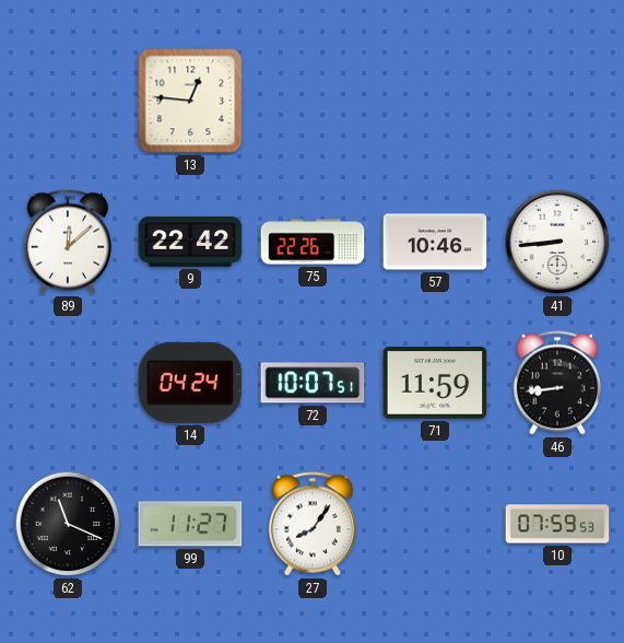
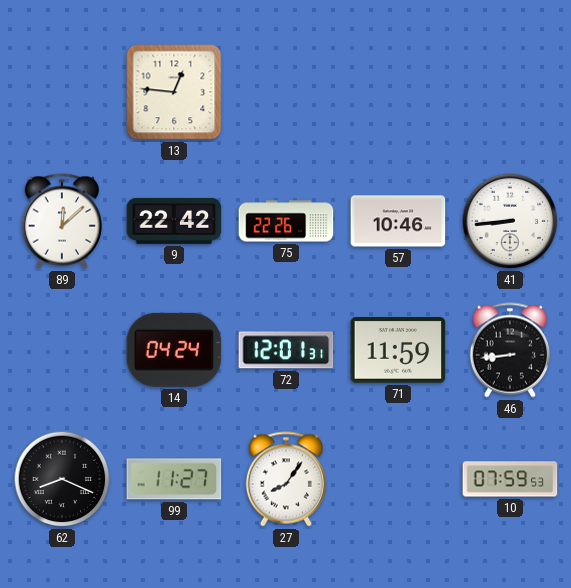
72: 10:07 -> 12:01
62: 11:19 -> 8:19
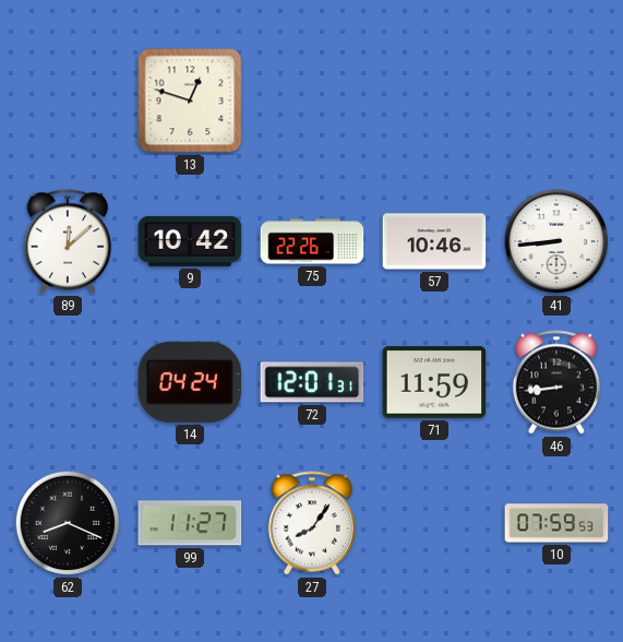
13: 12:46 -> 12:48
9: 22:42 -> 10:42
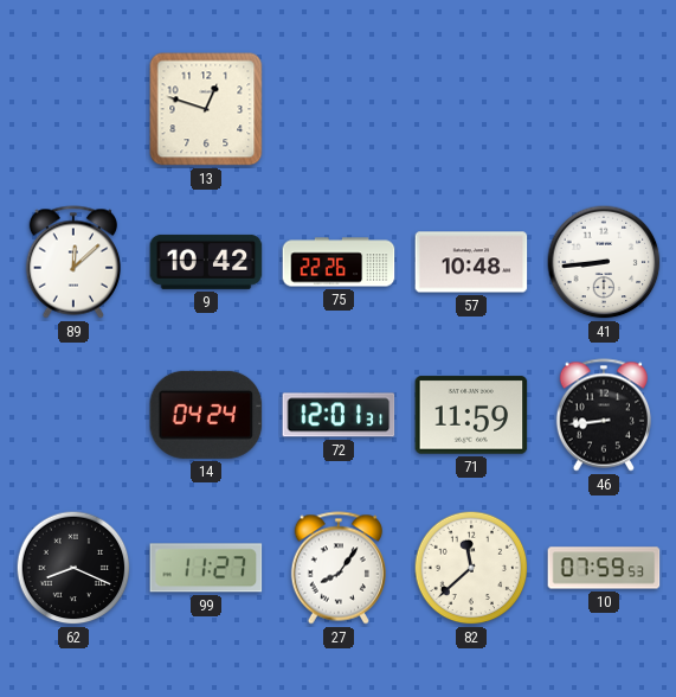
57: 10:46 -> 10:48
82: none -> 11:38
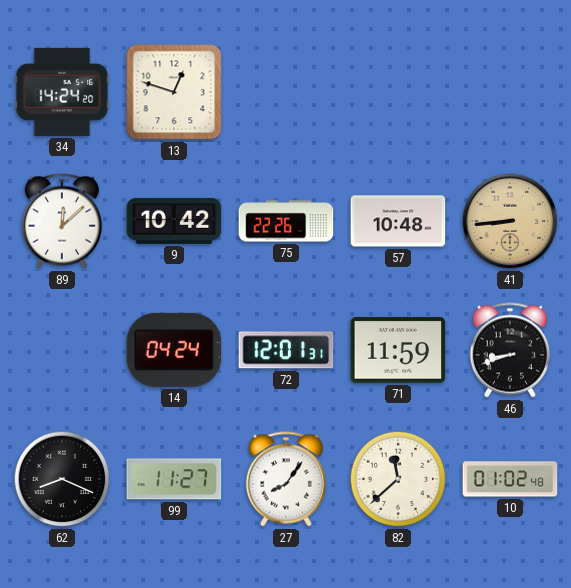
34: none -> 14:24
41 dial: white -> champagne
46: 8:44 -> 8:42
10: 07:59 -> 01:02
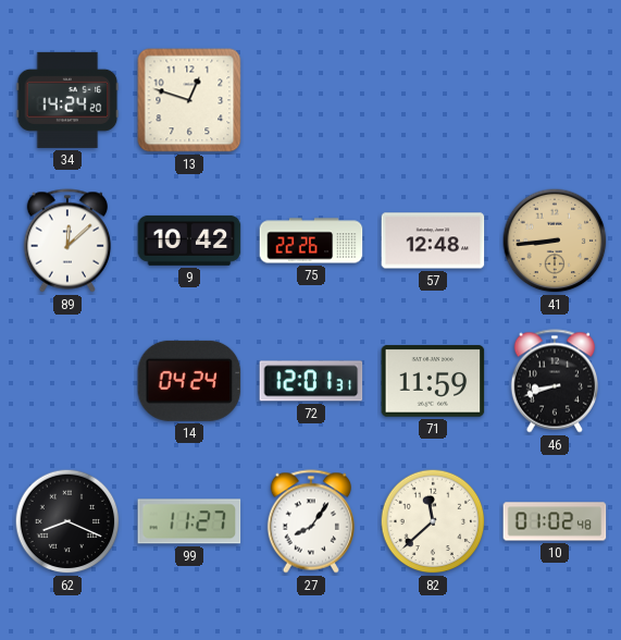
57: 10:48 -> 12:48
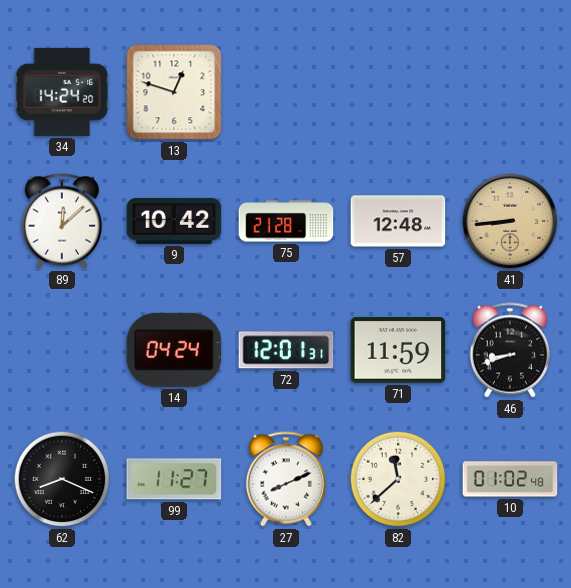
75: 22:26 -> 21:28
27: 8:06 -> 8:11
